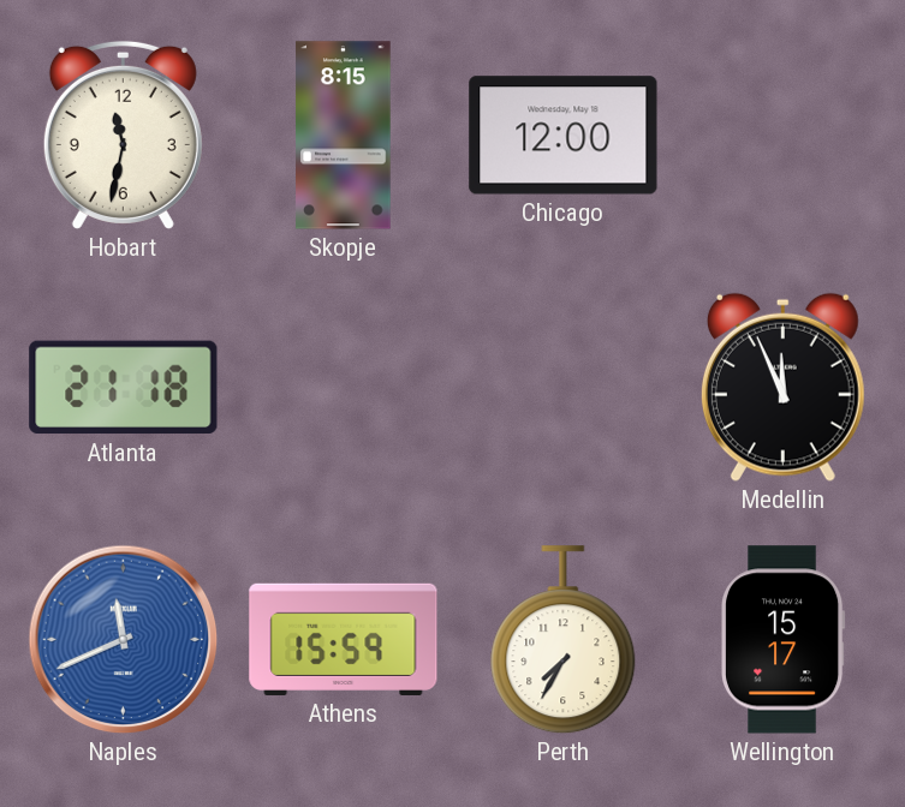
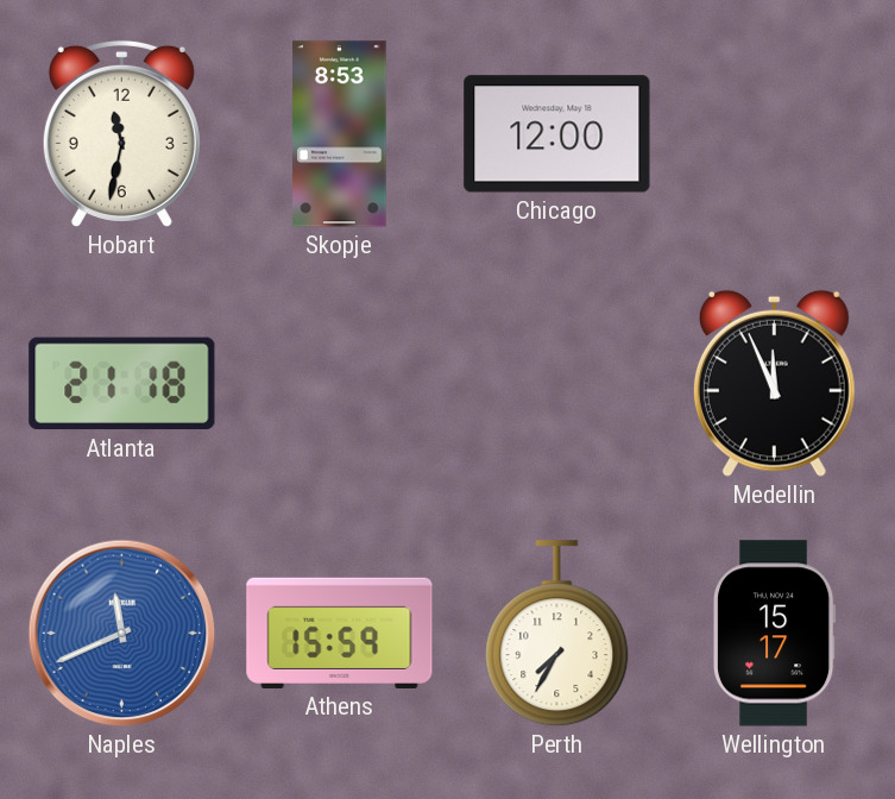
Skopje: 8:15 -> 8:53
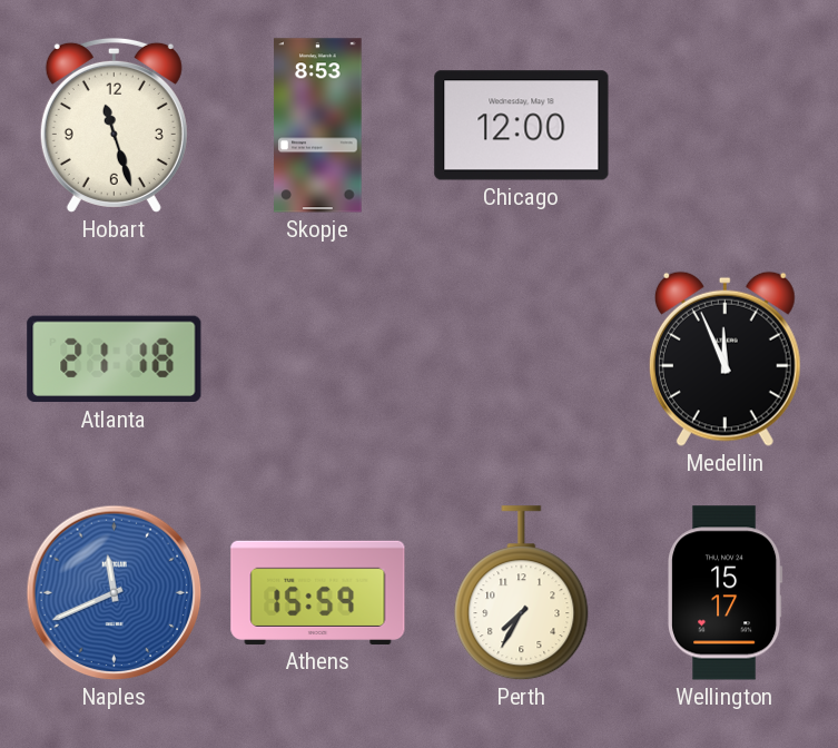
Hobart: 11:32 -> 11:27
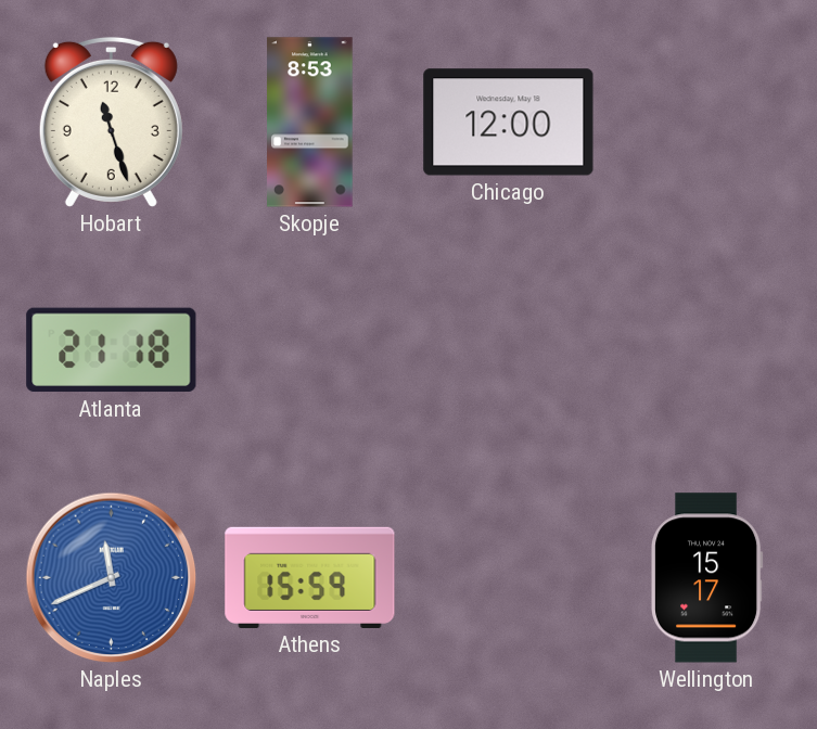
Medellin: 11:56 -> none
Perth: 7:35 -> none
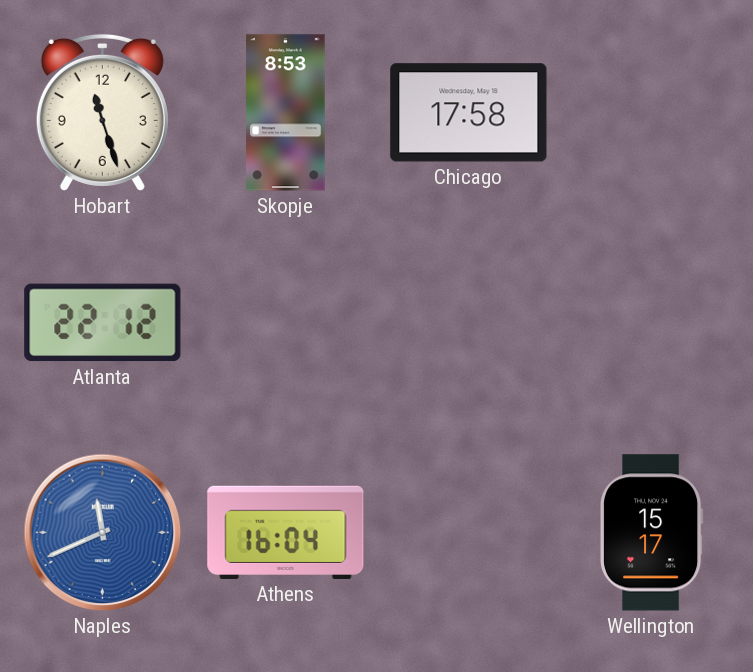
Chicago: 12:00 -> 17:58
Atlanta: 21:18 -> 22:12
Athens: 15:59 -> 16:04
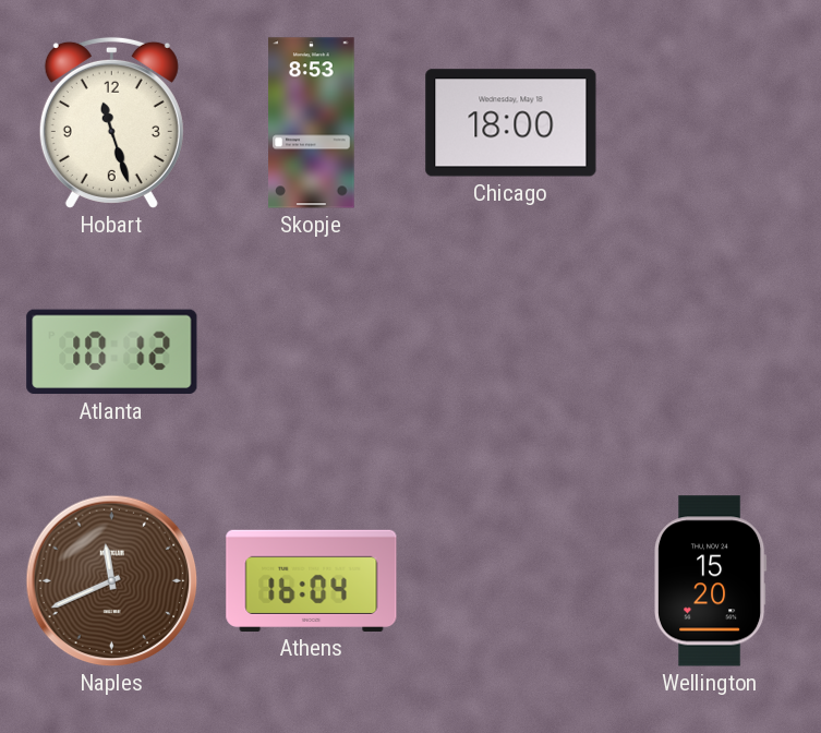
Chicago: 17:58 -> 18:00
Atlanta: 22:12 -> 10:12
Naples dial: blue -> brown
Wellington: 15:17 -> 15:20
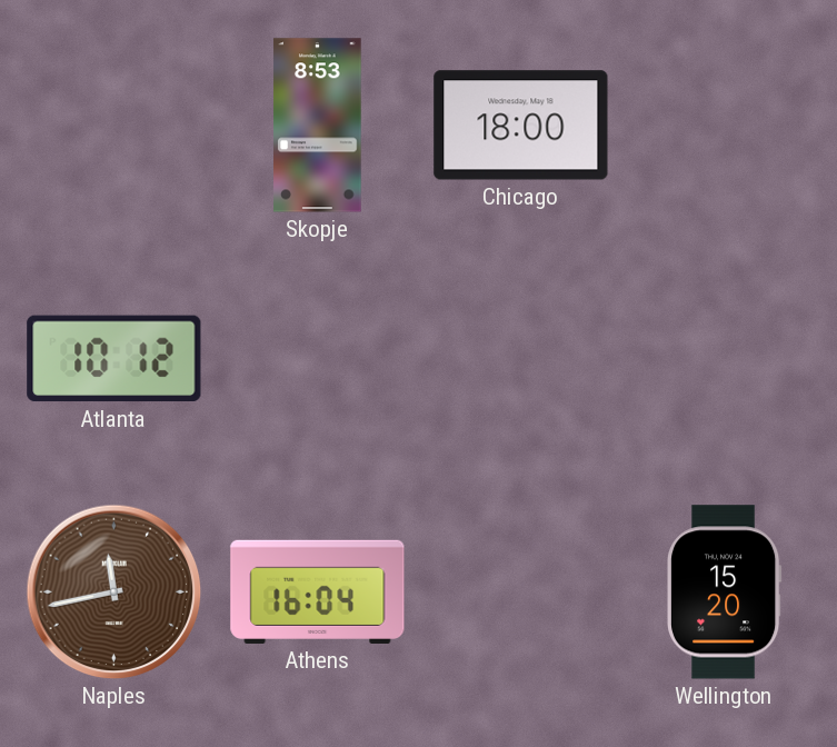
Hobart: 11:27 -> none
Naples: 11:41 -> 11:43
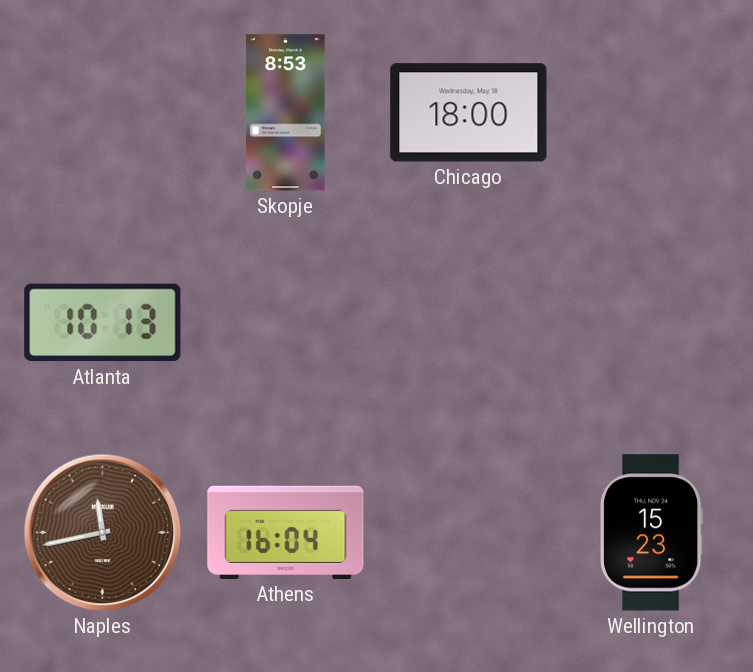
Atlanta: 10:12 -> 10:13
Wellington: 15:20 -> 15:23
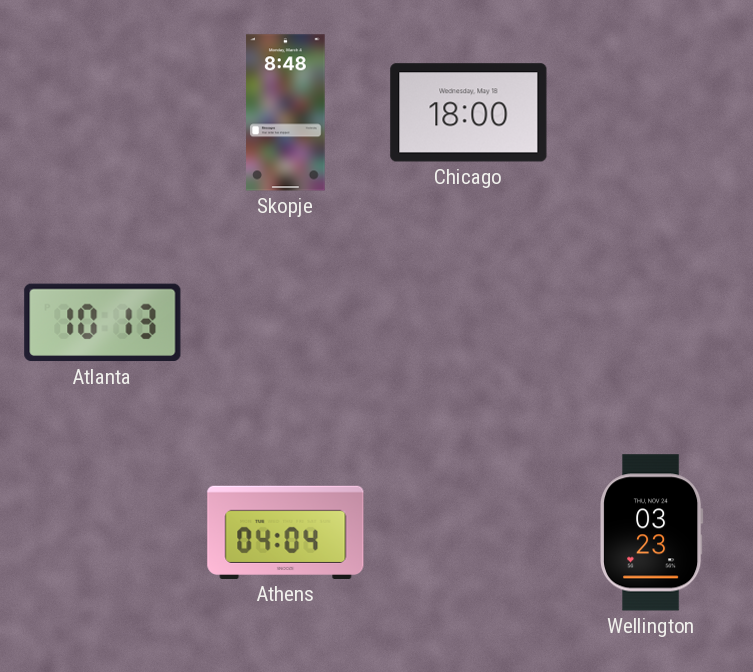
Skopje: 8:53 -> 8:48
Naples: 11:43 -> none
Athens: 16:04 -> 04:04
Wellington: 15:23 -> 03:23
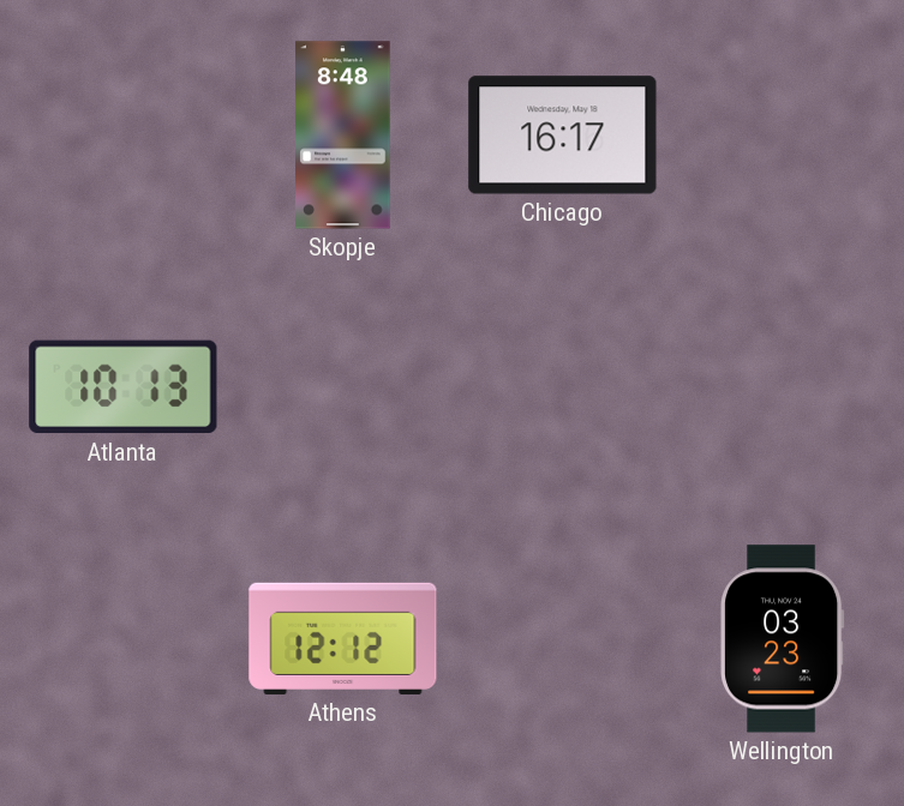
Chicago: 18:00 -> 16:17
Athens: 04:04 -> 12:12
